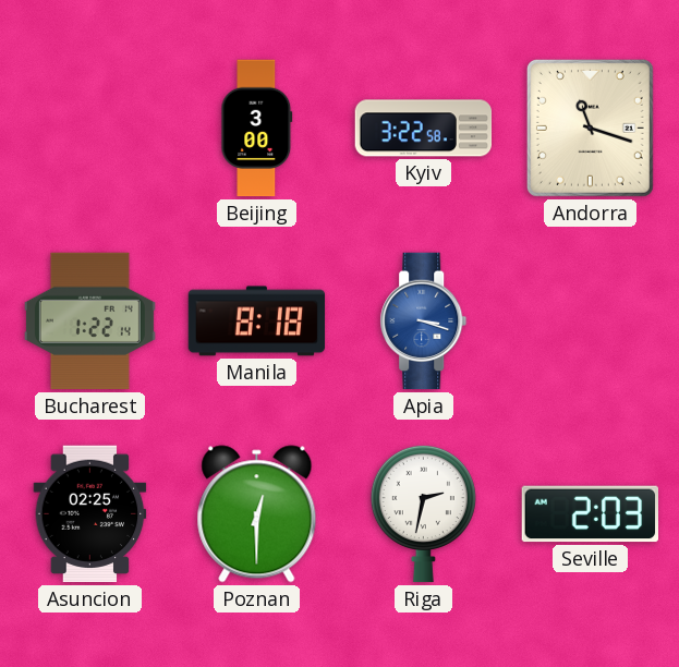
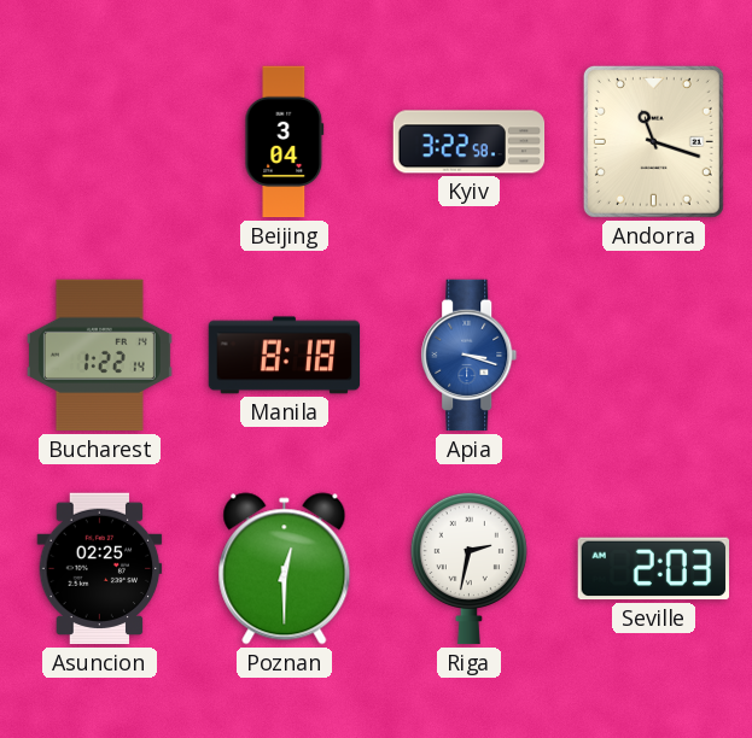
Beijing: 3:00 -> 3:04
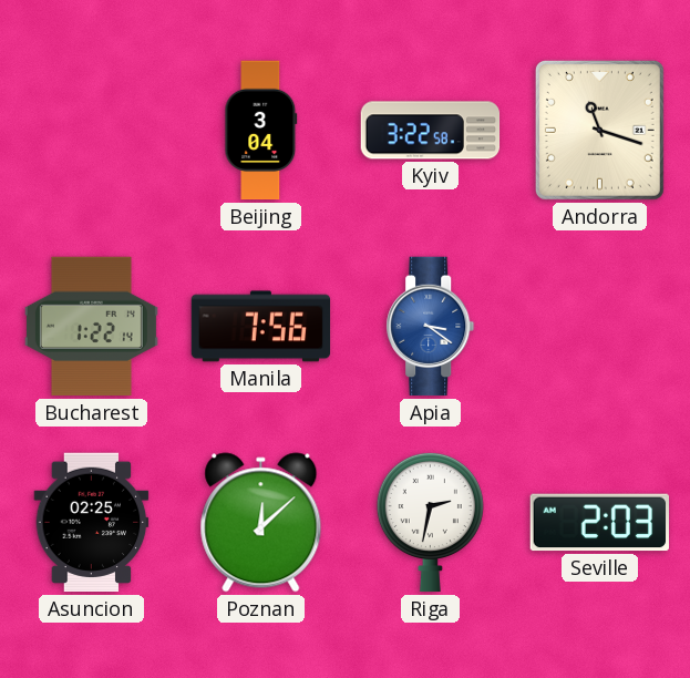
Manila: 8:18 -> 7:56
Apia: 3:18 -> 3:21
Poznan: 12:30 -> 12:08
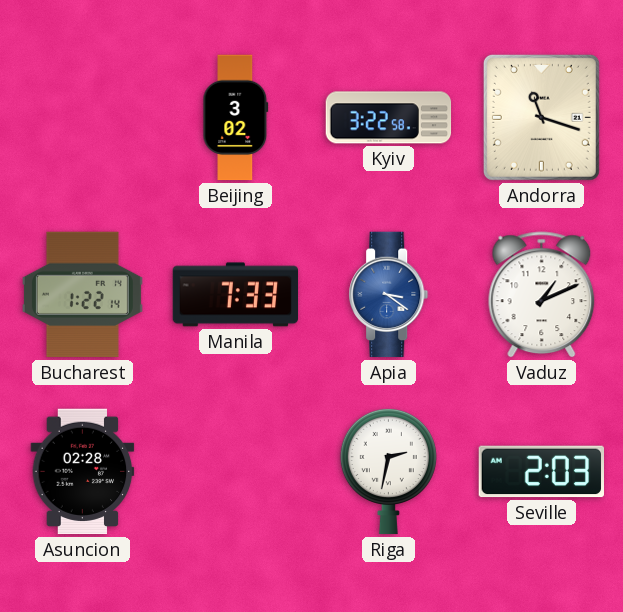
Beijing: 3:04 -> 3:02
Manila: 7:56 -> 7:33
Vaduz: none -> 1:11
Asuncion: 02:25 -> 02:28
Poznan: 12:08 -> none
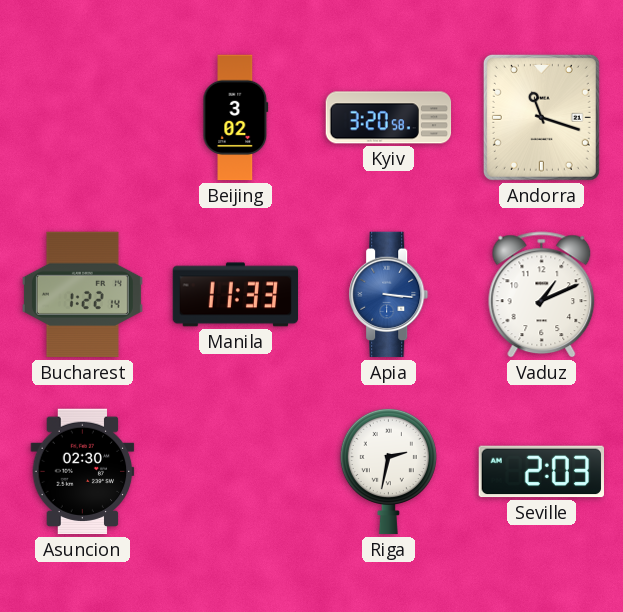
Kyiv: 3:22 -> 3:20
Manila: 7:33 -> 11:33
Apia: 3:21 -> 3:16
Asuncion: 02:28 -> 02:30
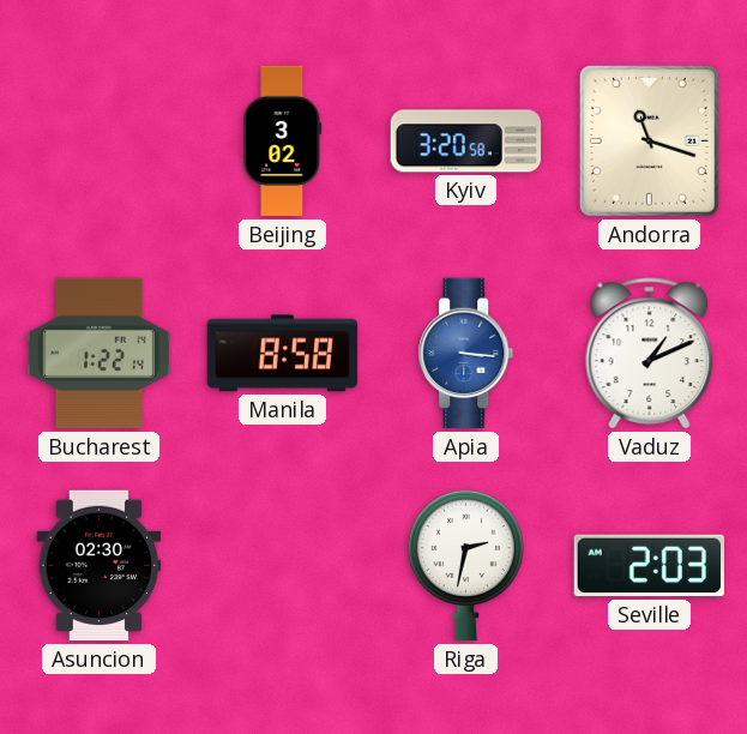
Manila: 11:33 -> 8:58
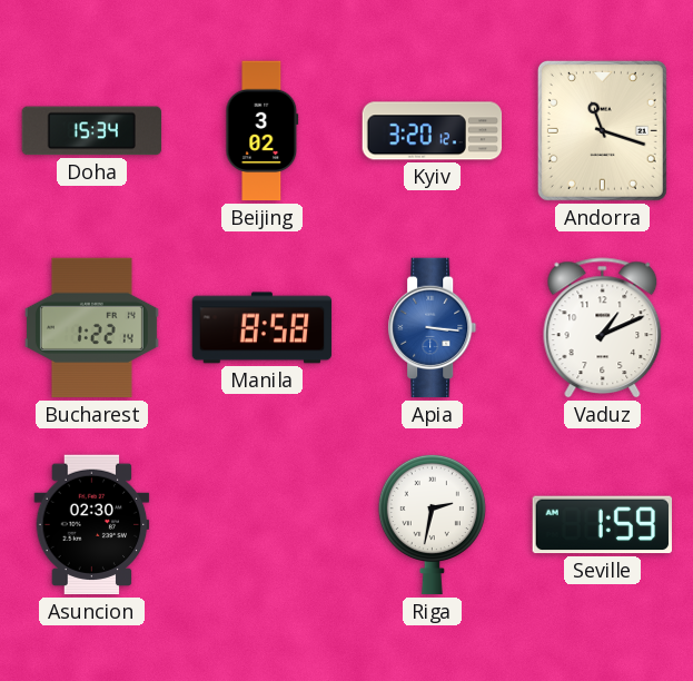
Doha: none -> 15:34
Kyiv: 3:20:58 -> 3:20:12
Seville: 2:03 -> 1:59
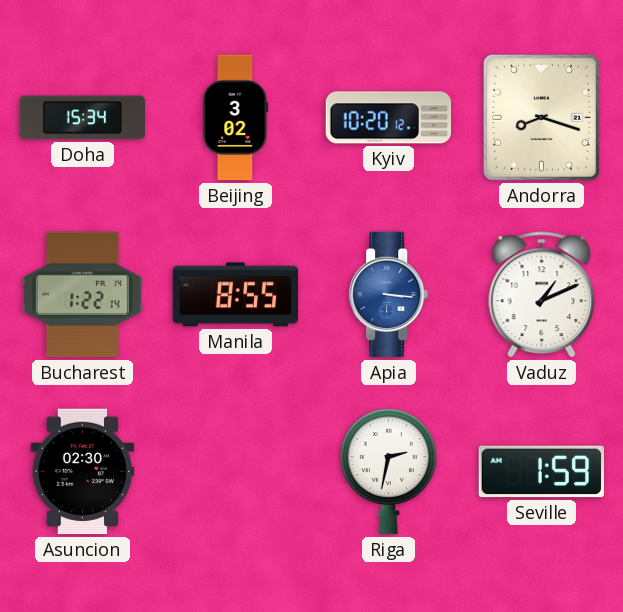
Kyiv: 3:20 -> 10:20
Andorra: 11:18 -> 8:18
Manila: 8:58 -> 8:55
